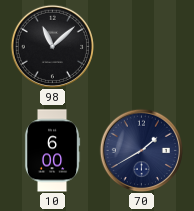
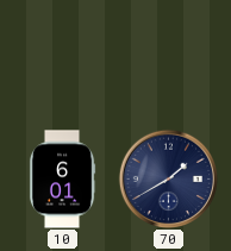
98: 11:08 -> none
10: 6:00 -> 6:01
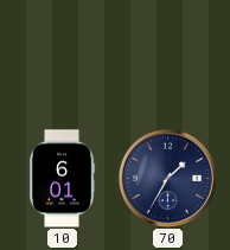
70: 1:40 -> 1:35
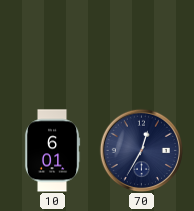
70: 1:35 -> 12:35
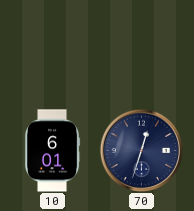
70: 12:35 -> 12:33
